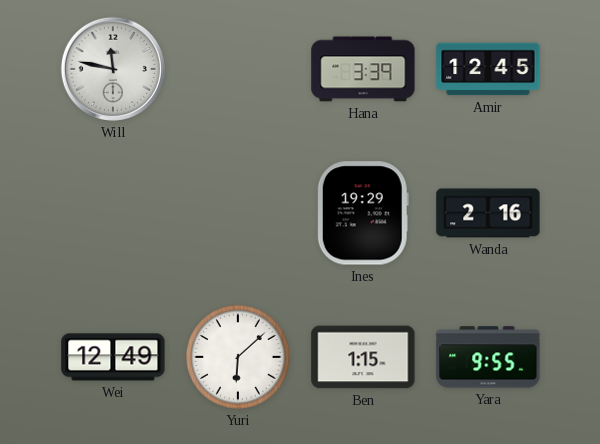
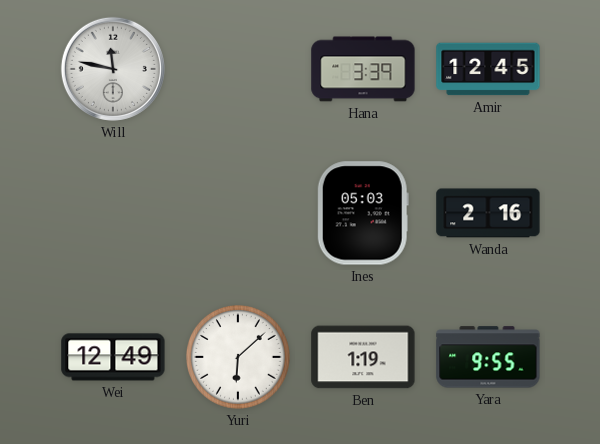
Ines: 19:29 -> 05:03
Ben: 1:15 -> 1:19
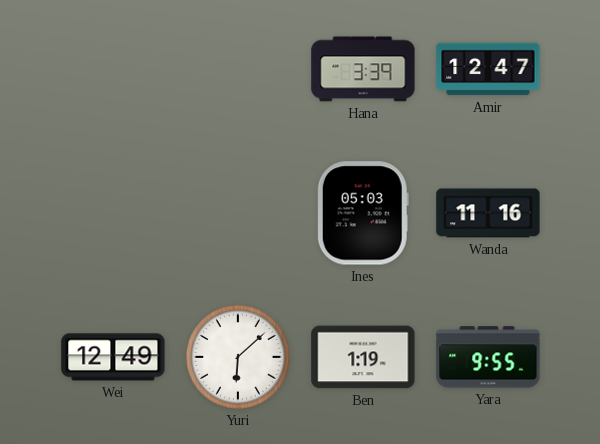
Will: 11:47 -> none
Amir: 12:45 -> 12:47
Wanda: 2:16 -> 11:16
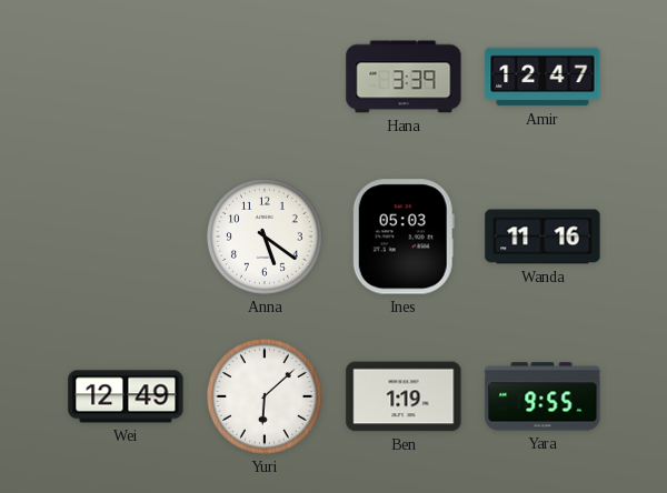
Anna: none -> 5:21
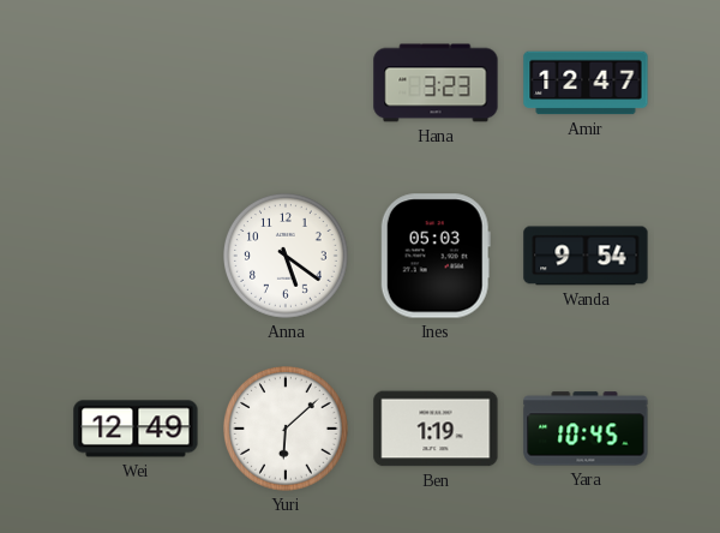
Hana: 3:39 -> 3:23
Wanda: 11:16 -> 9:54
Yara: 9:55 -> 10:45
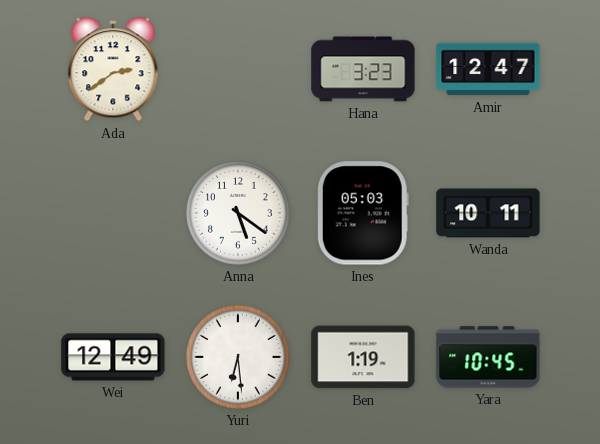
Ada: none -> 2:39
Wanda: 9:54 -> 10:11
Yuri: 6:08 -> 6:29
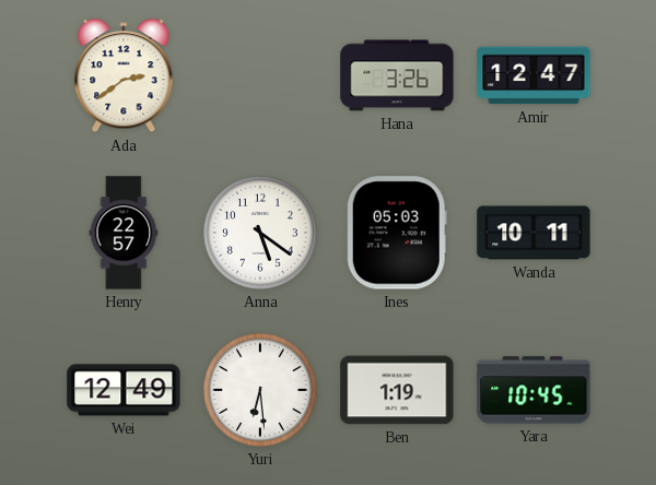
Hana: 3:23 -> 3:26
Henry: none -> 22:57
